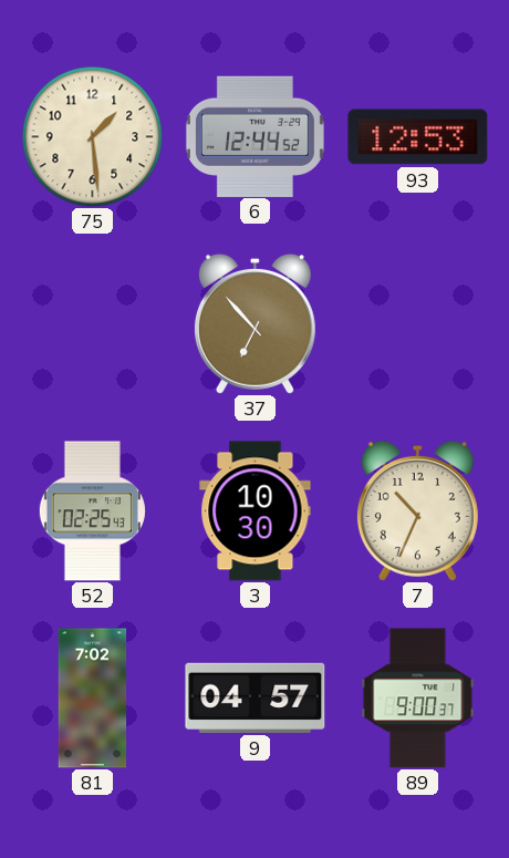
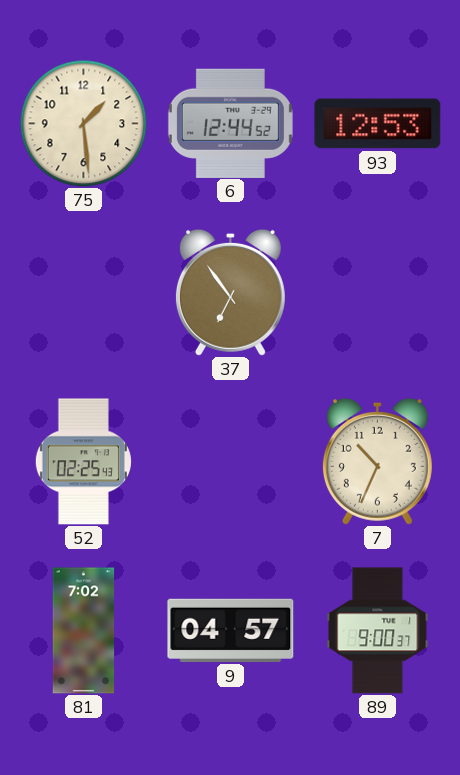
37: 6:53 -> 6:54
3: 10:30 -> none
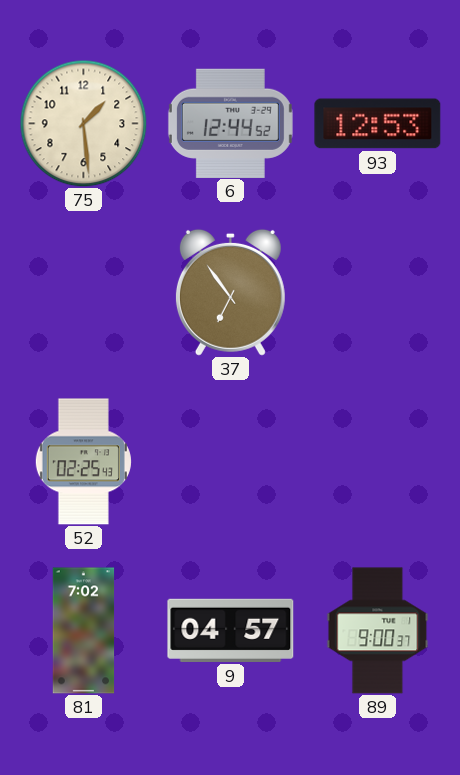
7: 10:34 -> none
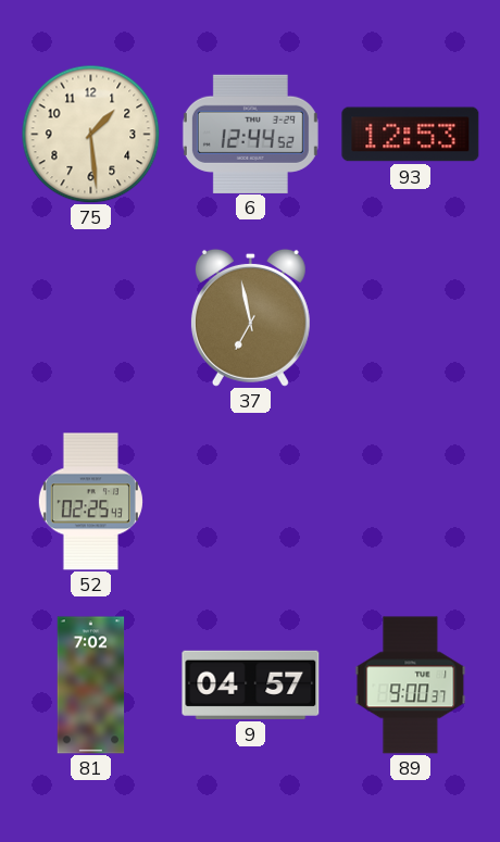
37: 6:54 -> 6:58
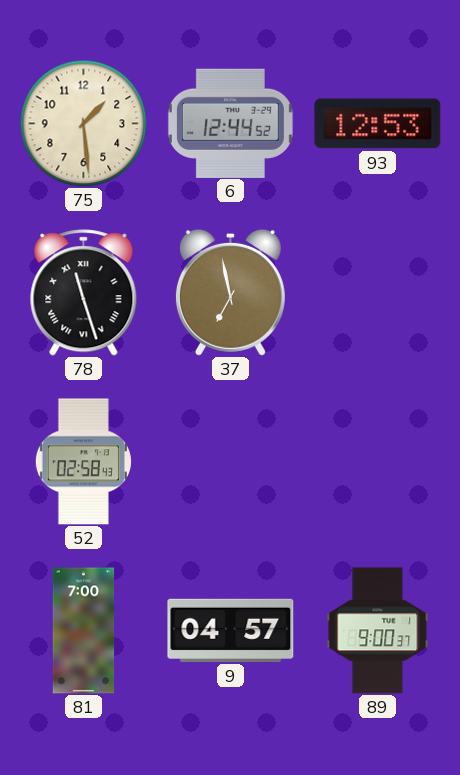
78: none -> 11:27
52: 02:25 -> 02:58
81: 7:02 -> 7:00
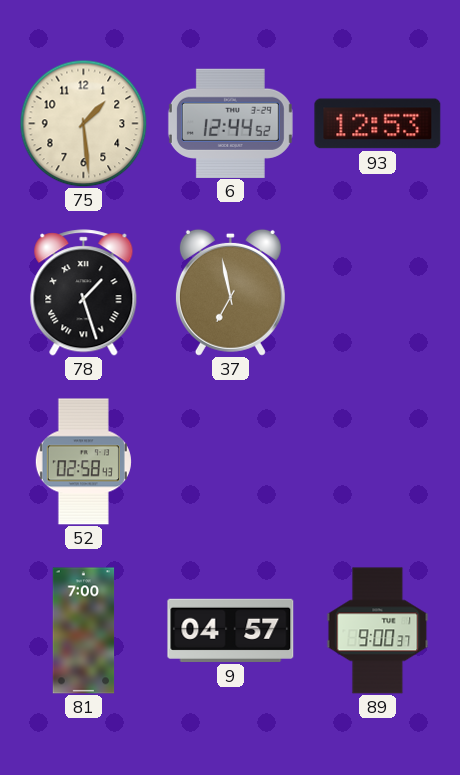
78: 11:27 -> 1:27
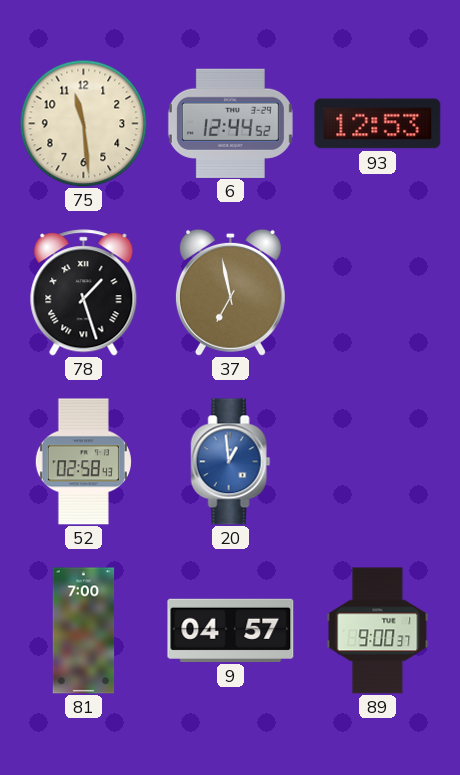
75: 1:29 -> 11:29
20: none -> 12:59
